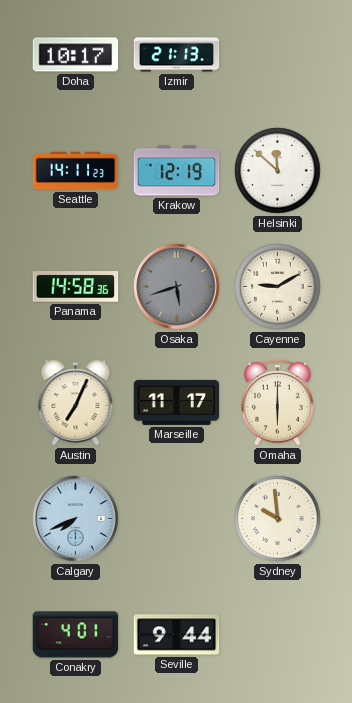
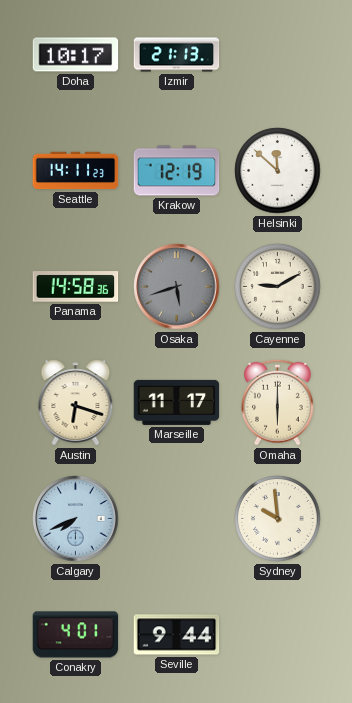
Austin: 7:04 -> 6:18
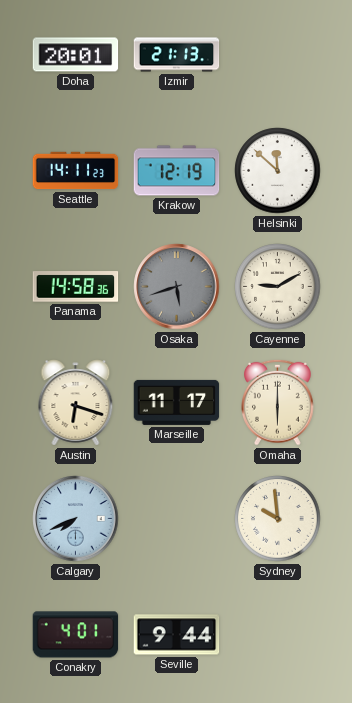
Doha: 10:17 -> 20:01
